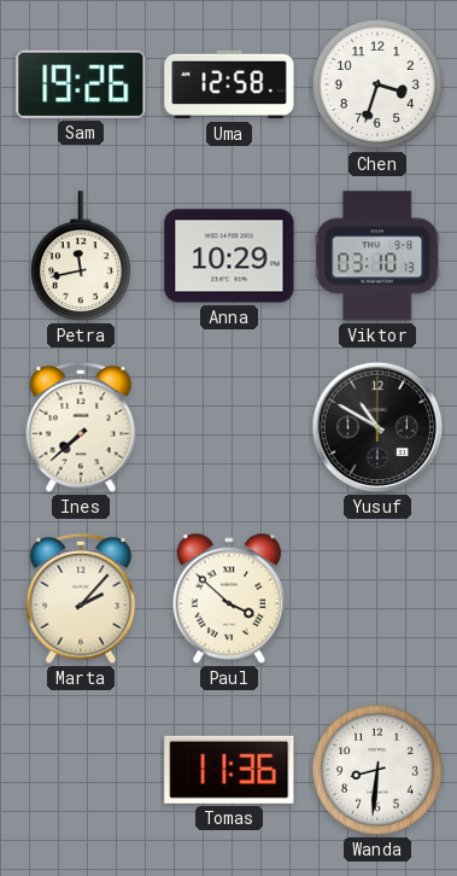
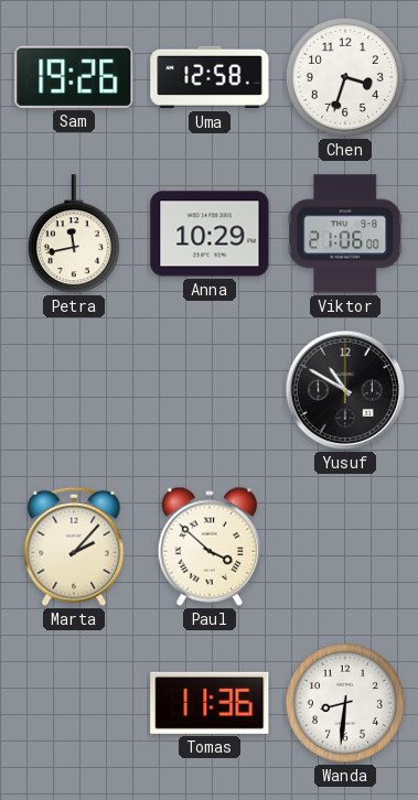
Viktor: 03:10 -> 21:06
Ines: 7:38 -> none
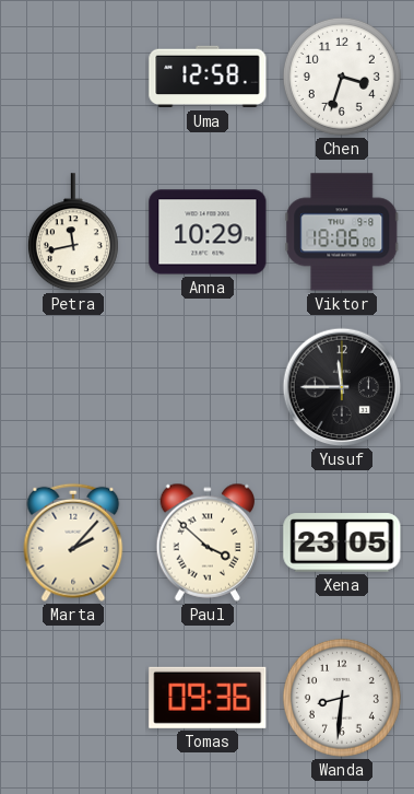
Sam: 19:26 -> none
Viktor: 21:06 -> 18:06
Yusuf: 10:50 -> 11:45
Xena: none -> 23:05
Tomas: 11:36 -> 09:36
